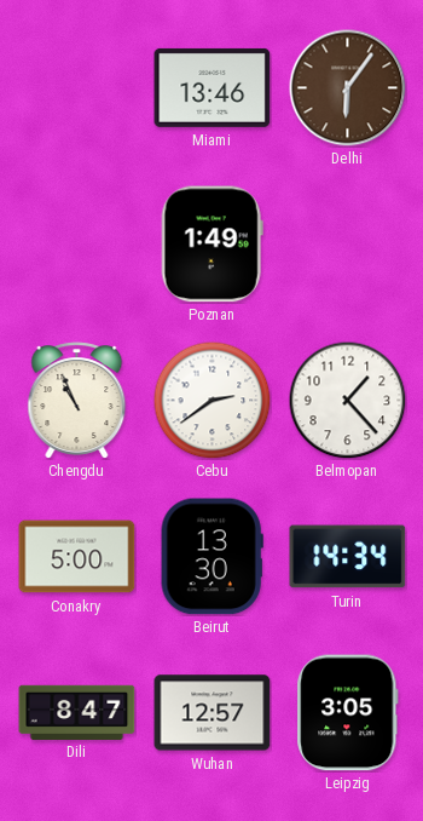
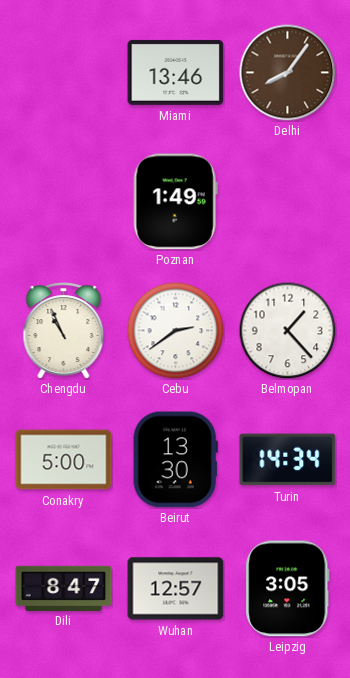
Delhi: 6:06 -> 8:06
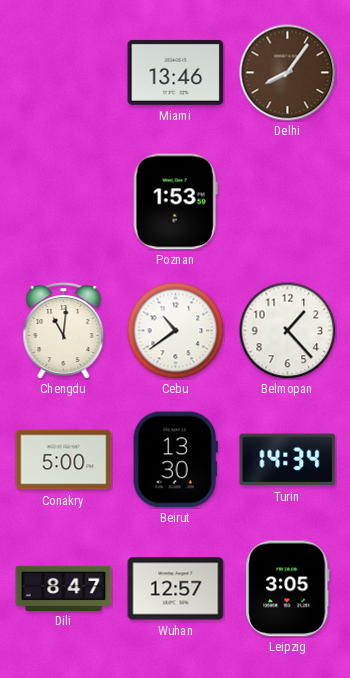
Poznan: 1:49 -> 1:53
Chengdu: 10:56 -> 11:01
Cebu: 2:39 -> 10:39
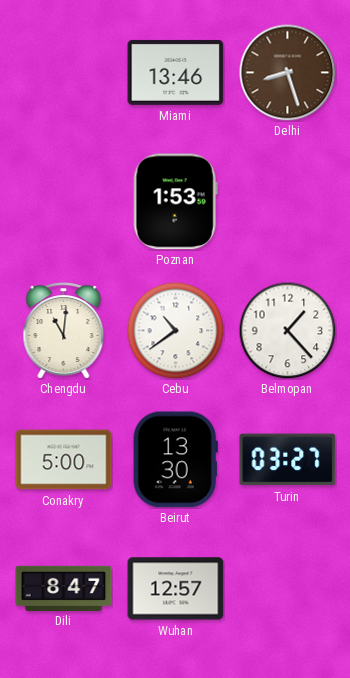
Delhi: 8:06 -> 8:27
Turin: 14:34 -> 03:27
Leipzig: 3:05 -> none
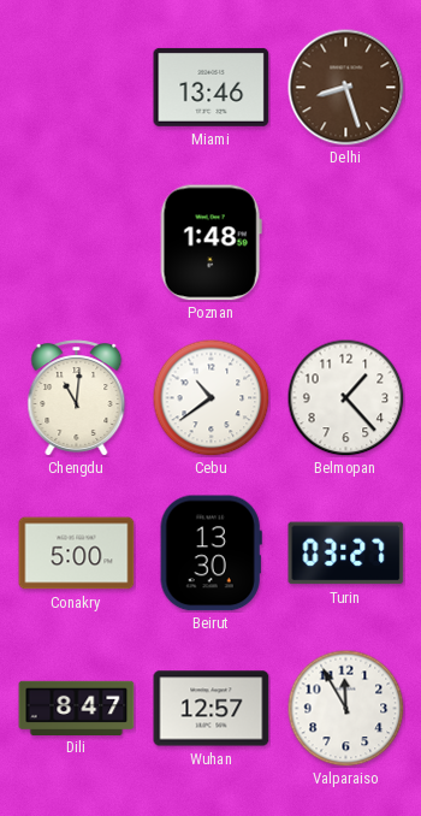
Poznan: 1:53 -> 1:48
Valparaiso: none -> 11:55
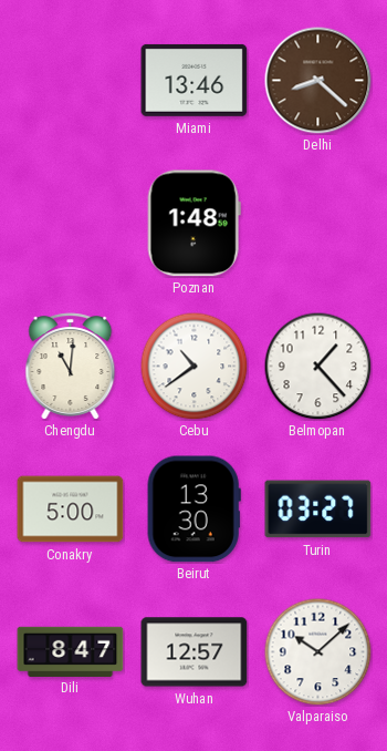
Delhi: 8:27 -> 8:22
Valparaiso: 11:55 -> 10:08
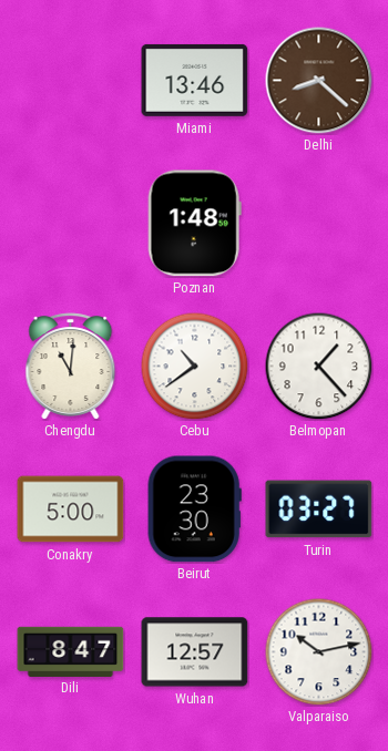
Beirut: 13:30 -> 23:30
Valparaiso: 10:08 -> 10:13
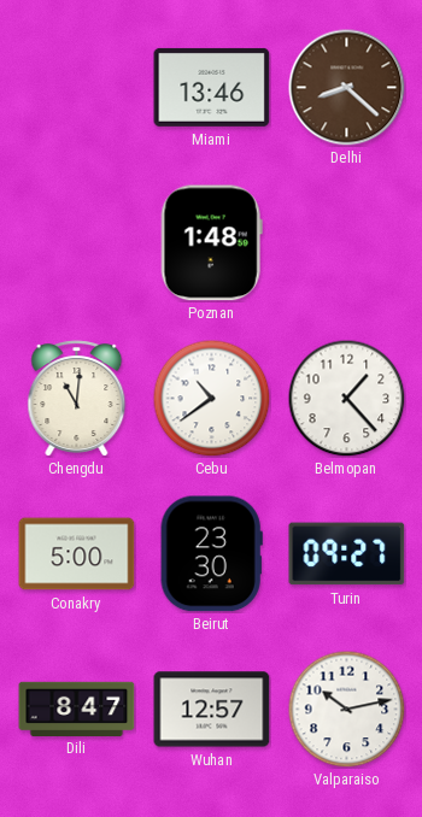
Turin: 03:27 -> 09:27
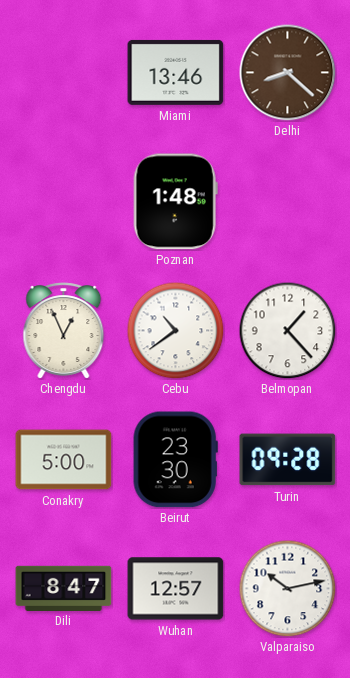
Chengdu: 11:01 -> 12:56
Turin: 09:27 -> 09:28
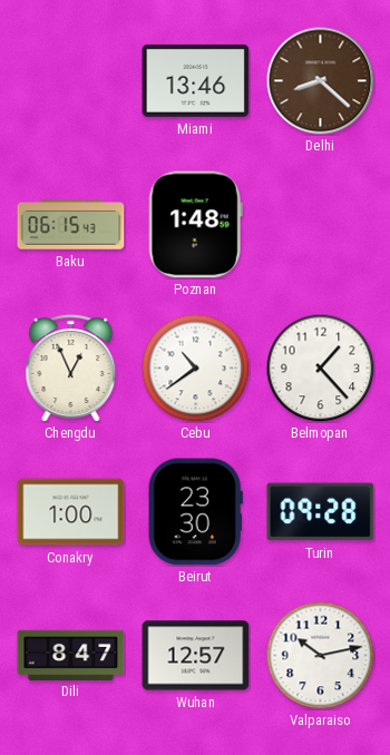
Baku: none -> 06:15
Conakry: 5:00 -> 1:00
